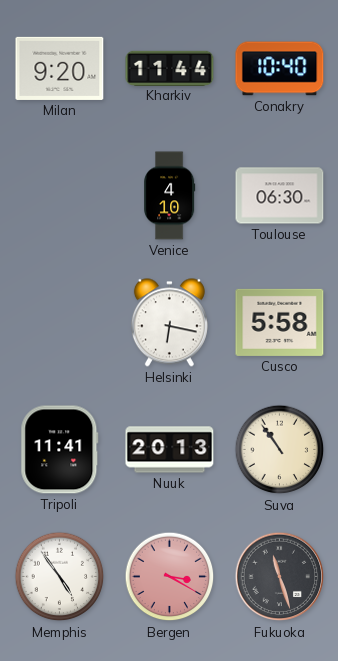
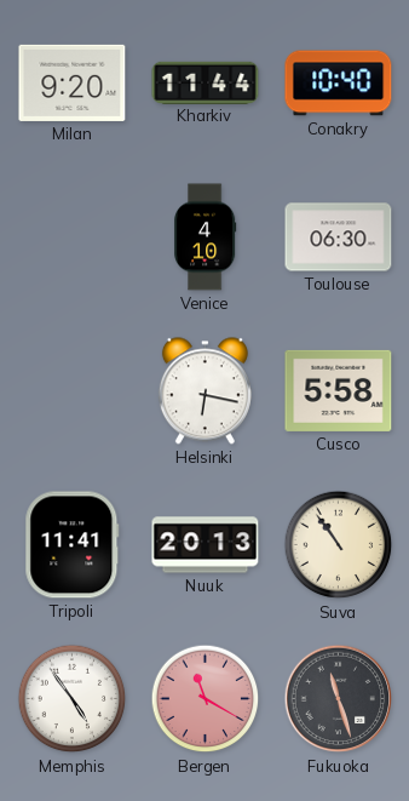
Bergen: 3:20 -> 11:20
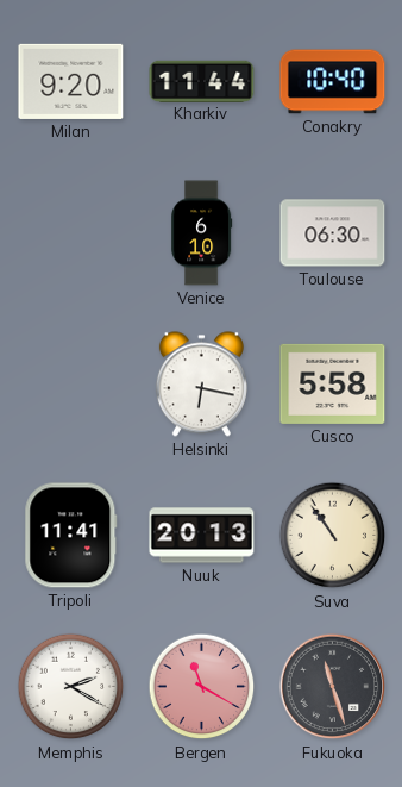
Venice: 4:10 -> 6:10
Memphis: 4:54 -> 2:20
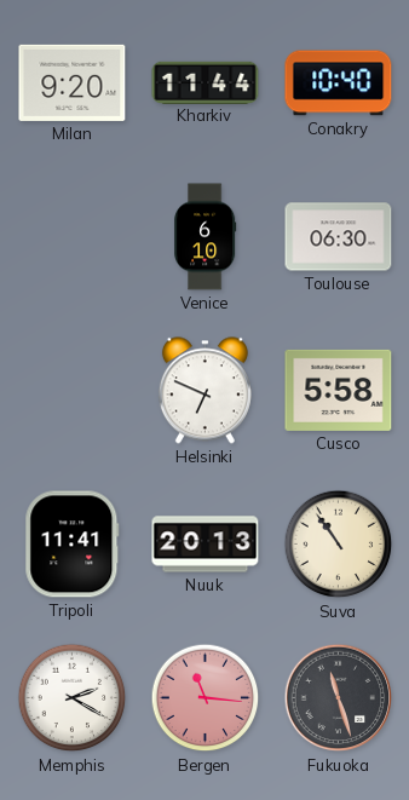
Helsinki: 6:17 -> 6:49
Bergen: 11:20 -> 11:16
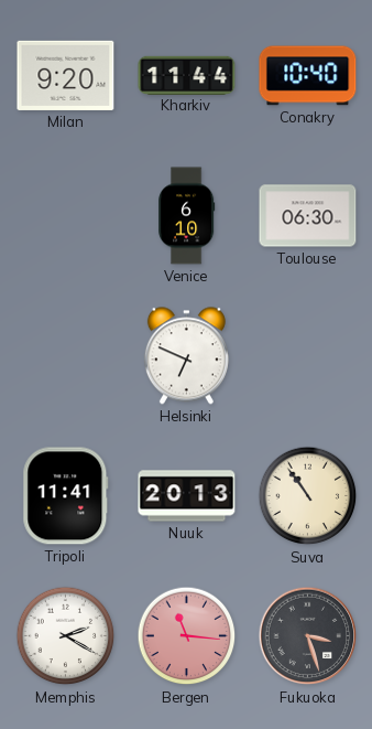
Cusco: 5:58 -> none
Fukuoka: 11:27 -> 3:27
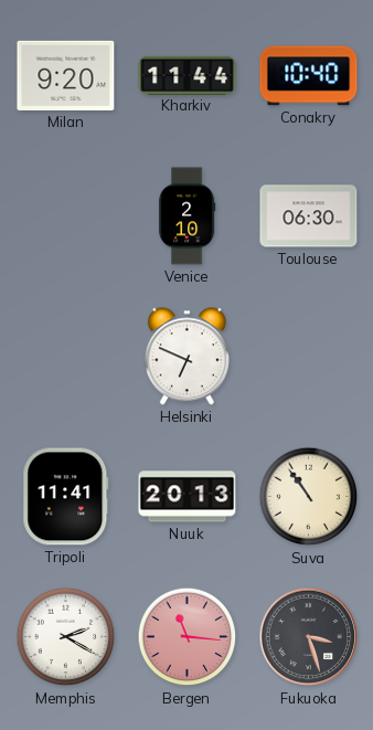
Venice: 6:10 -> 2:10
